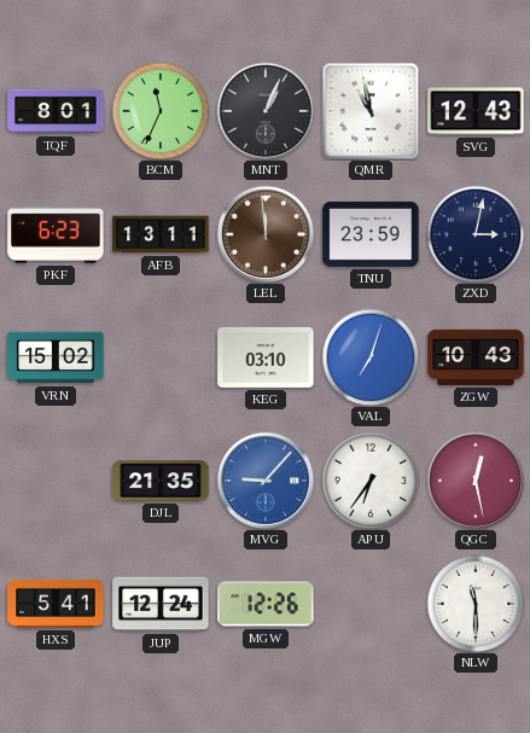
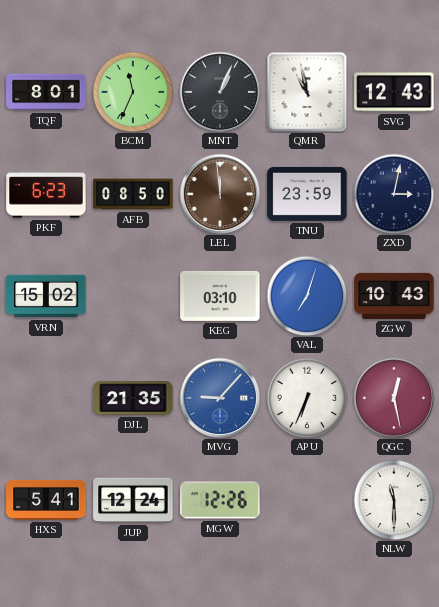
AFB: 13:11 -> 08:50
APU: 6:36 -> 6:34
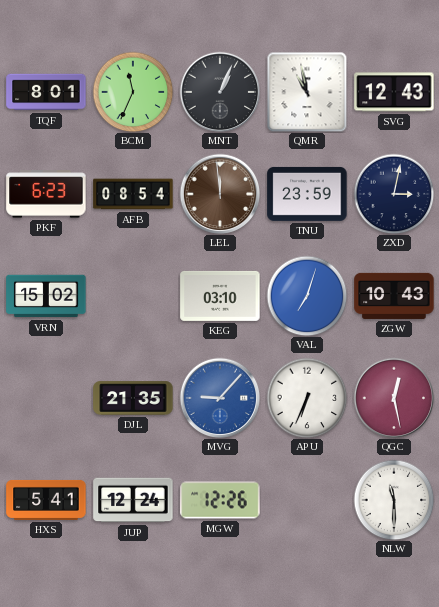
AFB: 08:50 -> 08:54
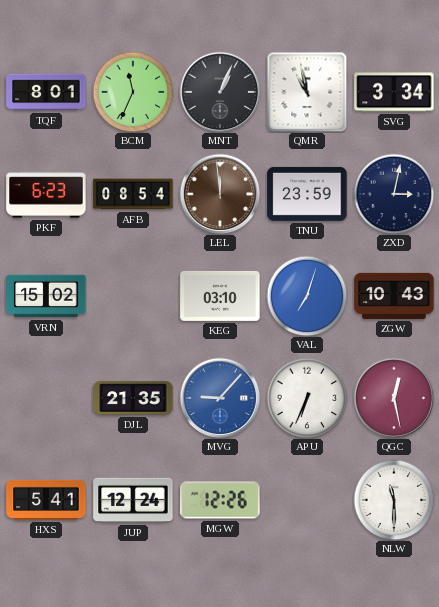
SVG: 12:43 -> 3:34
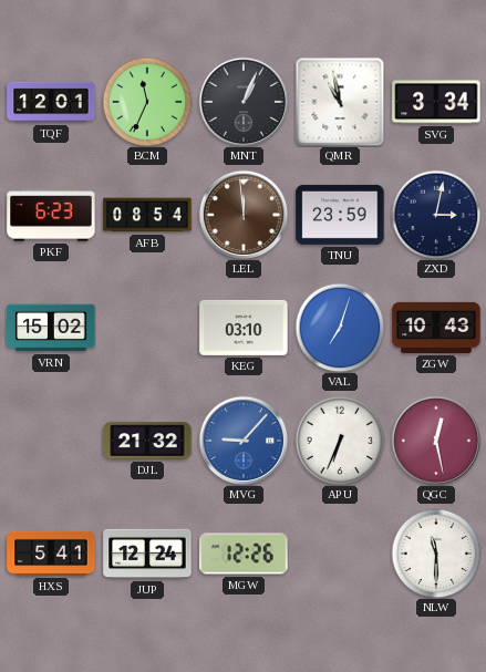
TQF: 8:01 -> 12:01
DJL: 21:35 -> 21:32
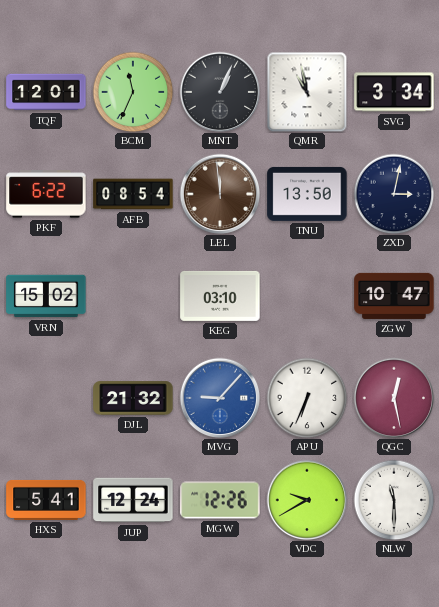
PKF: 6:23 -> 6:22
TNU: 23:59 -> 13:50
VAL: 7:03 -> none
ZGW: 10:43 -> 10:47
VDC: none -> 9:40
